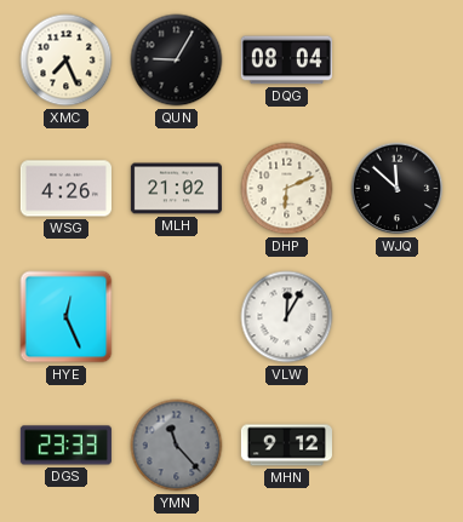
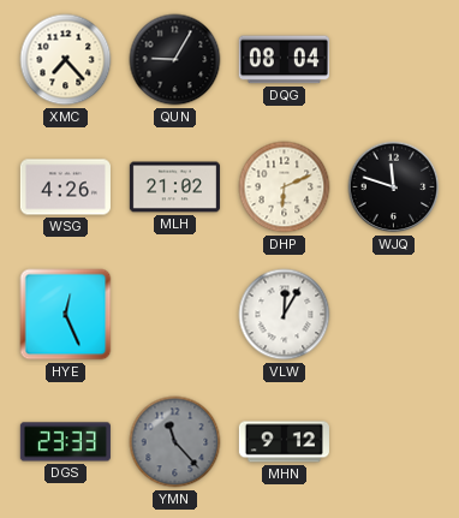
XMC: 7:26 -> 7:23
WJQ: 11:52 -> 11:48
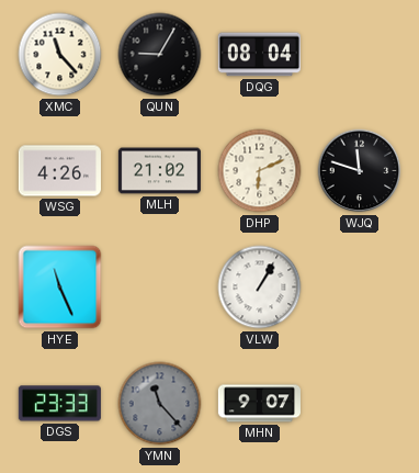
XMC: 7:23 -> 11:23
HYE: 12:26 -> 11:26
VLW: 12:05 -> 1:05
MHN: 9:12 -> 9:07
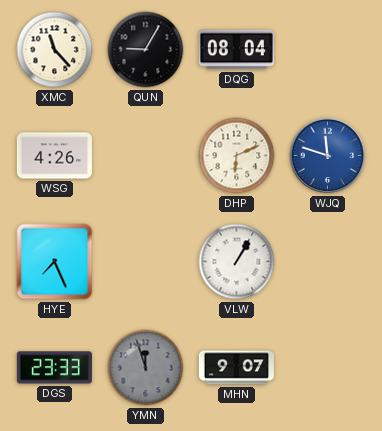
MLH: 21:02 -> none
WJQ dial: black -> blue
HYE: 11:26 -> 7:26
YMN: 11:23 -> 11:57
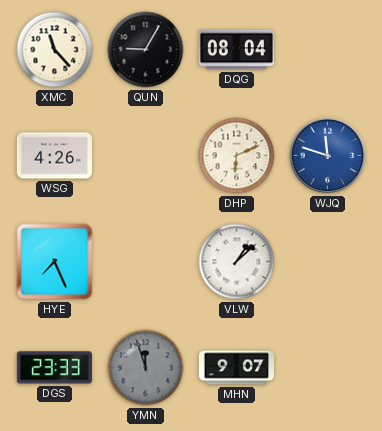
VLW: 1:05 -> 1:08
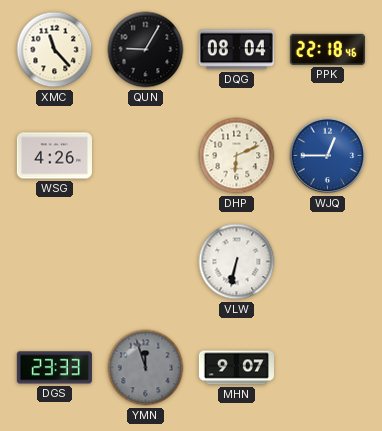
PPK: none -> 22:18
WJQ: 11:48 -> 12:45
HYE: 7:26 -> none
VLW: 1:08 -> 6:32
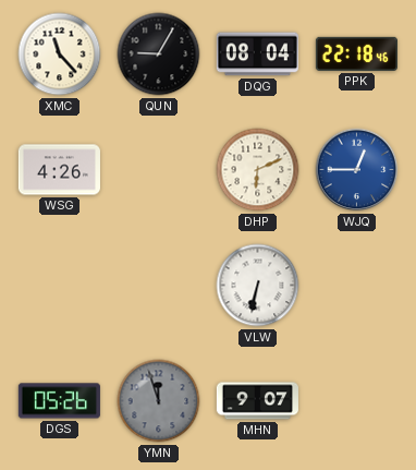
DGS: 23:33 -> 05:26
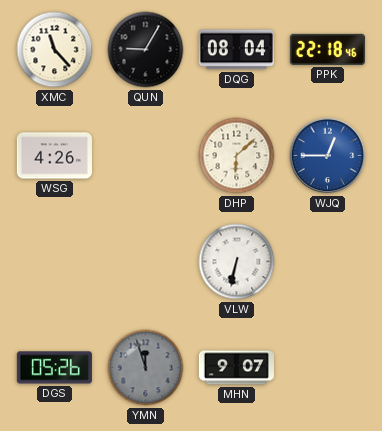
DHP: 6:11 -> 6:08
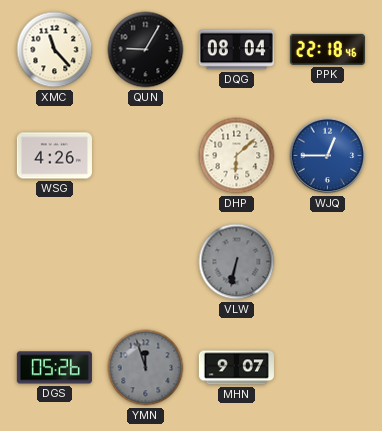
VLW dial: white -> grey
